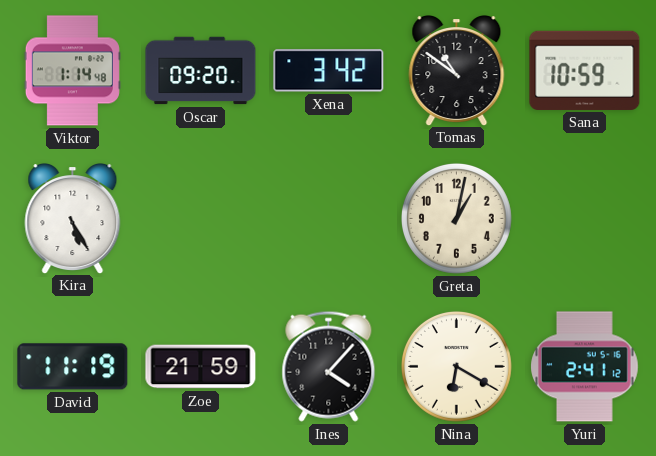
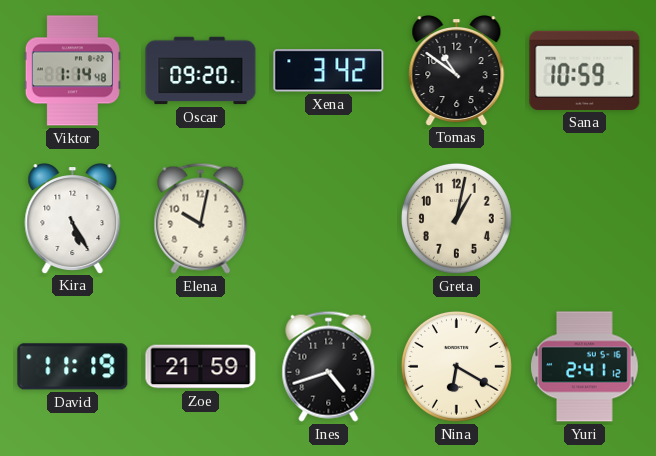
Elena: none -> 10:02
Ines: 4:07 -> 4:42
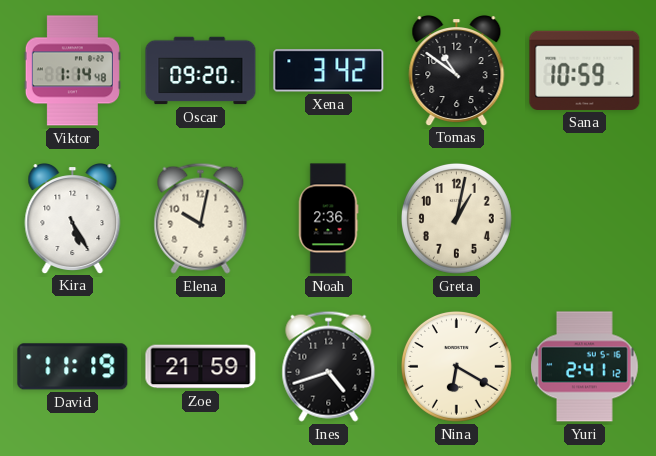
Noah: none -> 2:36
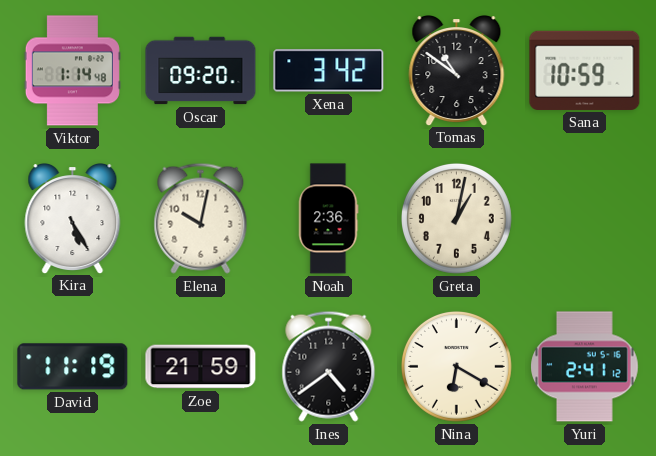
Ines: 4:42 -> 4:39
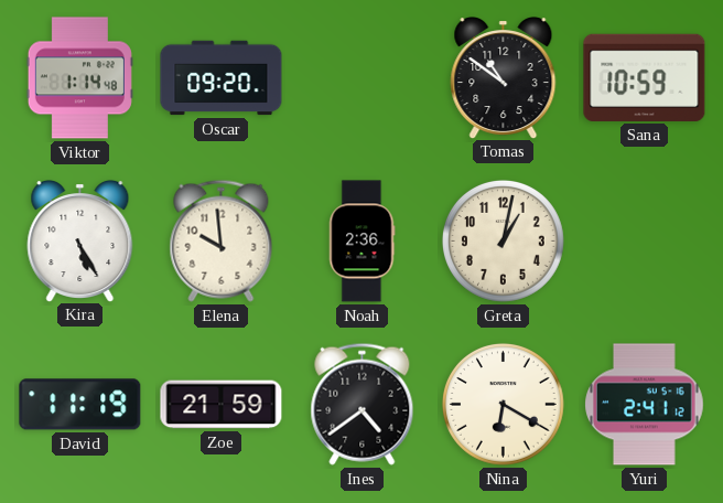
Xena: 3:42 -> none
Elena: 10:02 -> 9:59
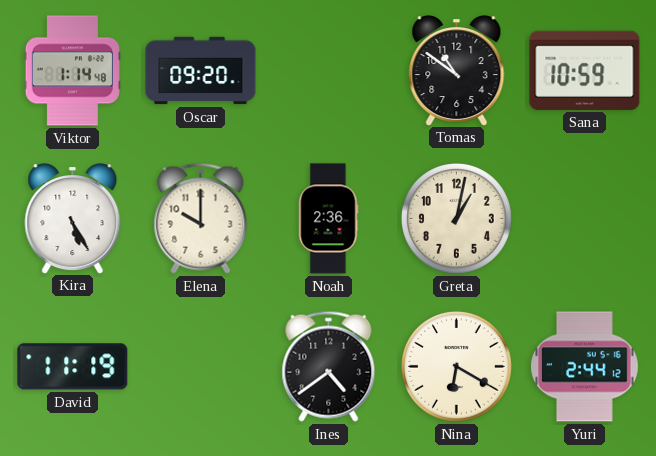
Elena: 9:59 -> 10:00
Zoe: 21:59 -> none
Yuri: 2:41 -> 2:44
